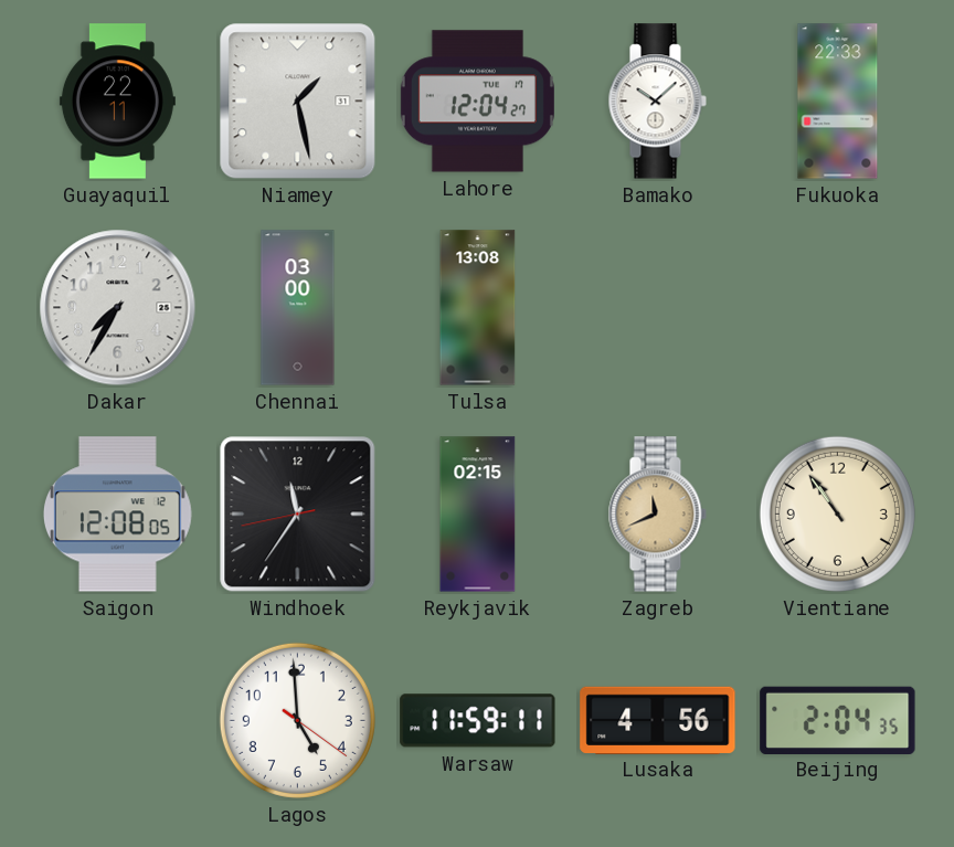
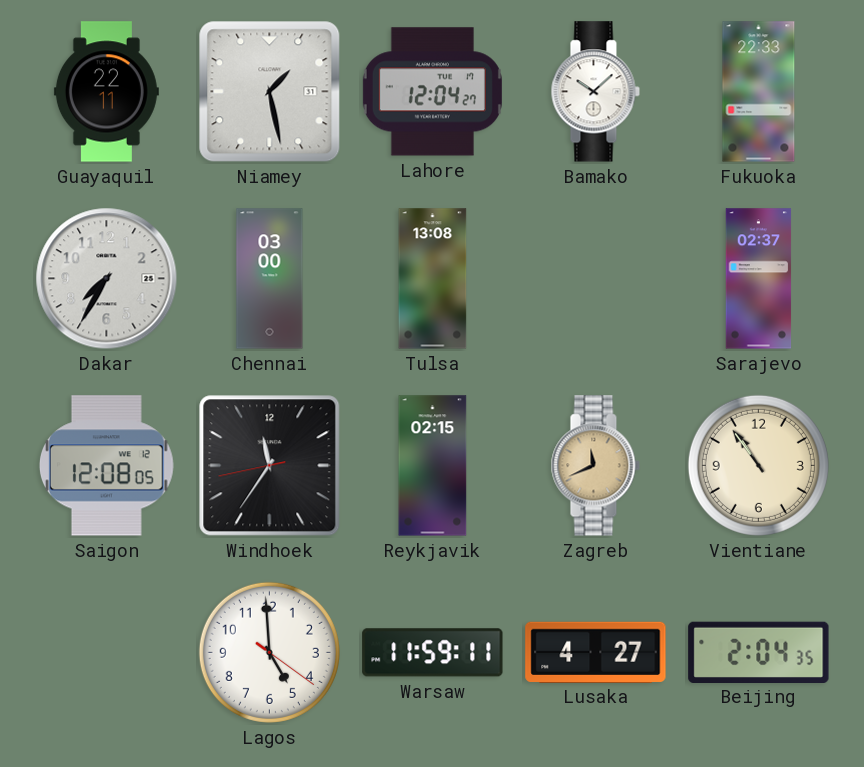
Sarajevo: none -> 02:37
Lusaka: 4:56 -> 4:27
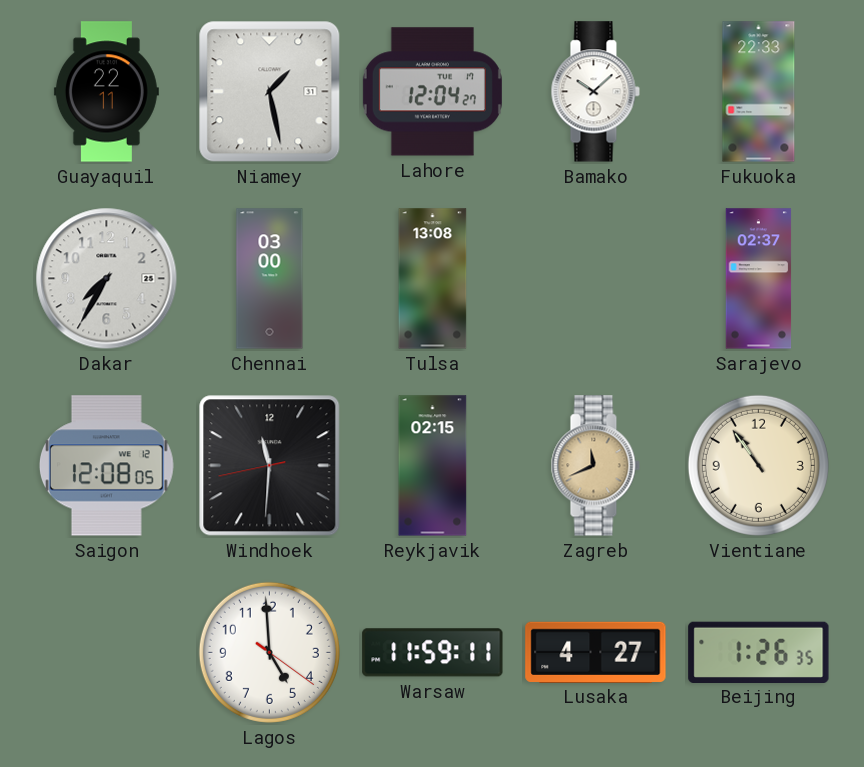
Windhoek: 11:35 -> 11:30
Beijing: 2:04 -> 1:26
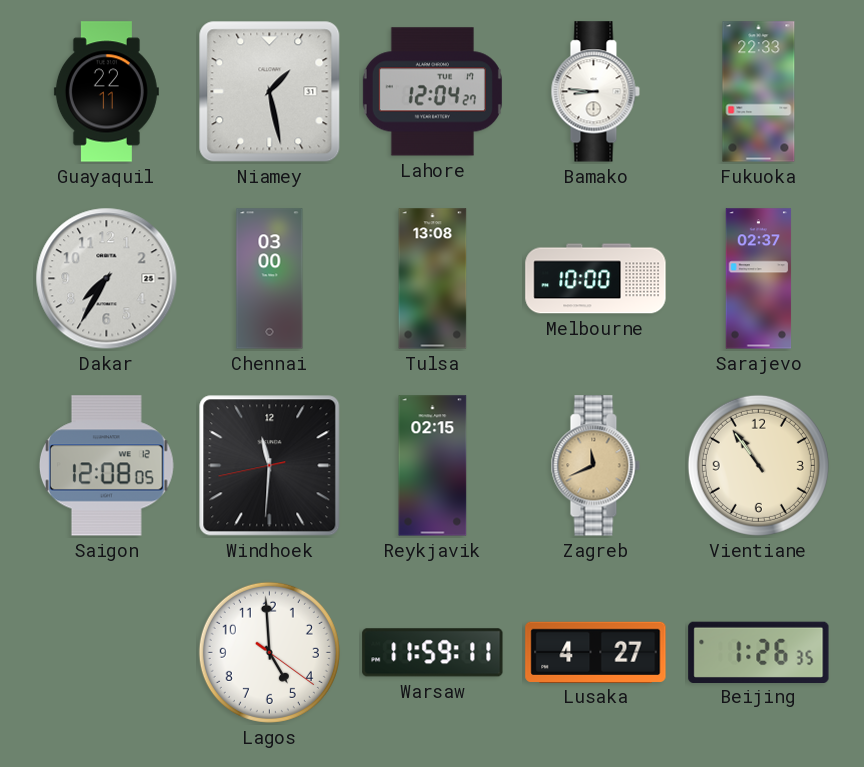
Bamako: 10:08 -> 8:46
Melbourne: none -> 10:00
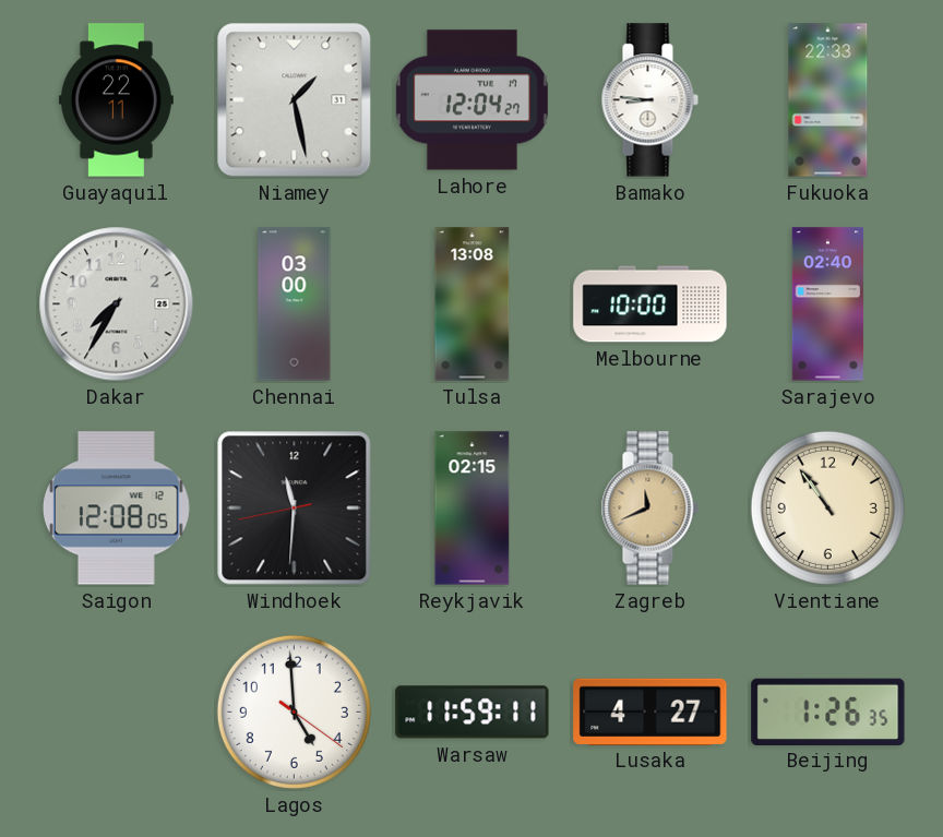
Sarajevo: 02:37 -> 02:40
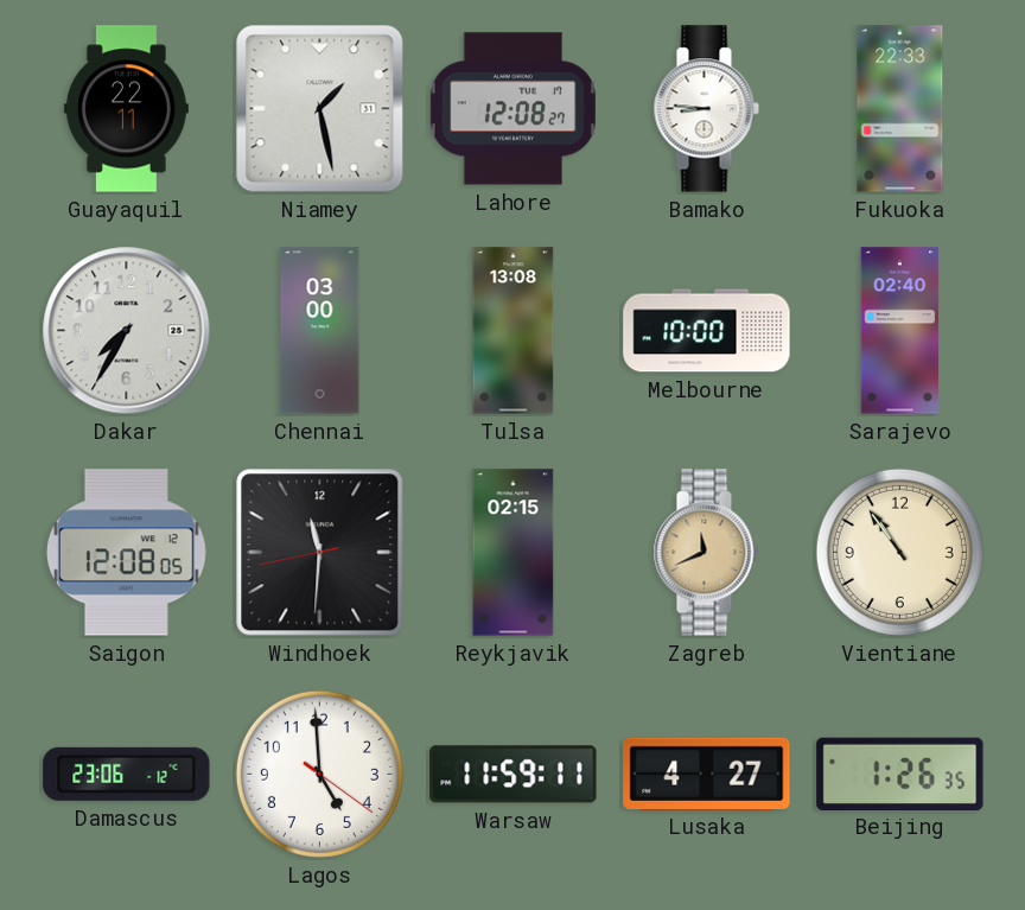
Lahore: 12:04 -> 12:08
Damascus: none -> 23:06
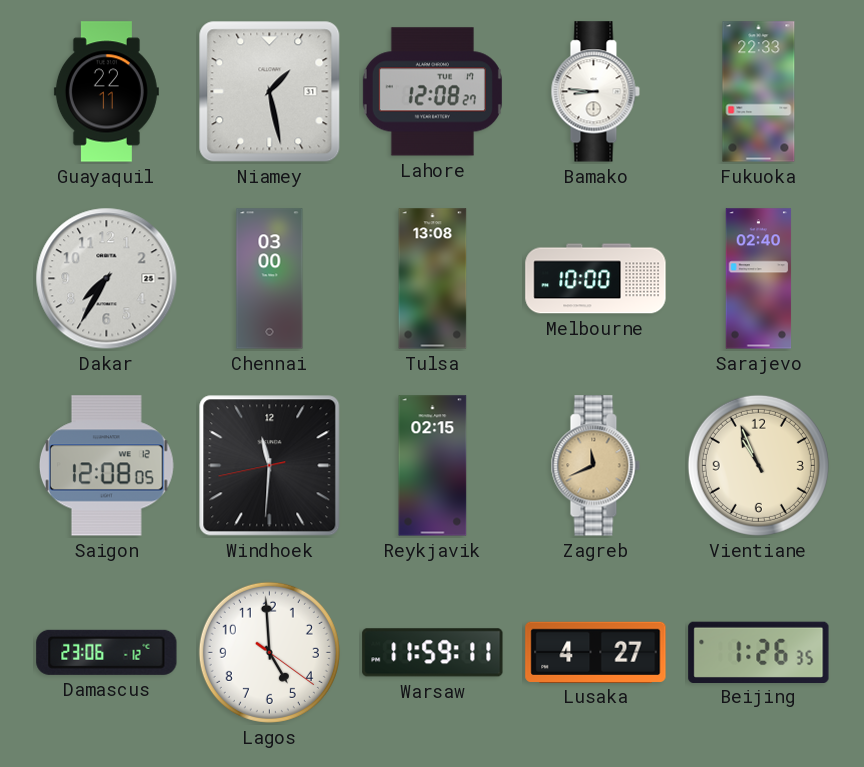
Vientiane: 10:54 -> 10:56
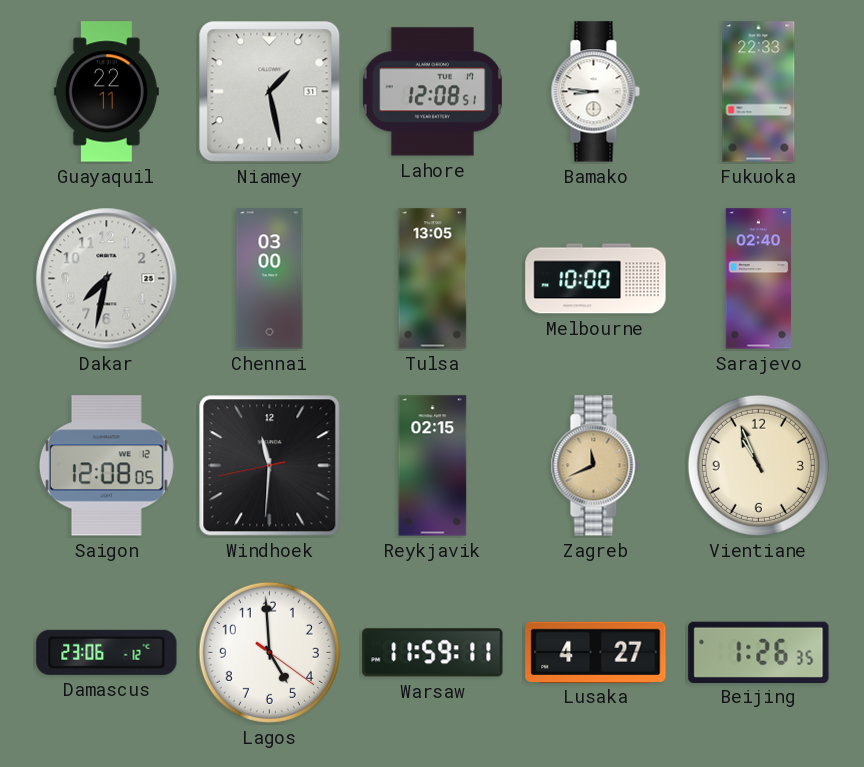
Lahore: 12:08:27 -> 12:08:51
Dakar: 7:35 -> 7:32
Tulsa: 13:08 -> 13:05
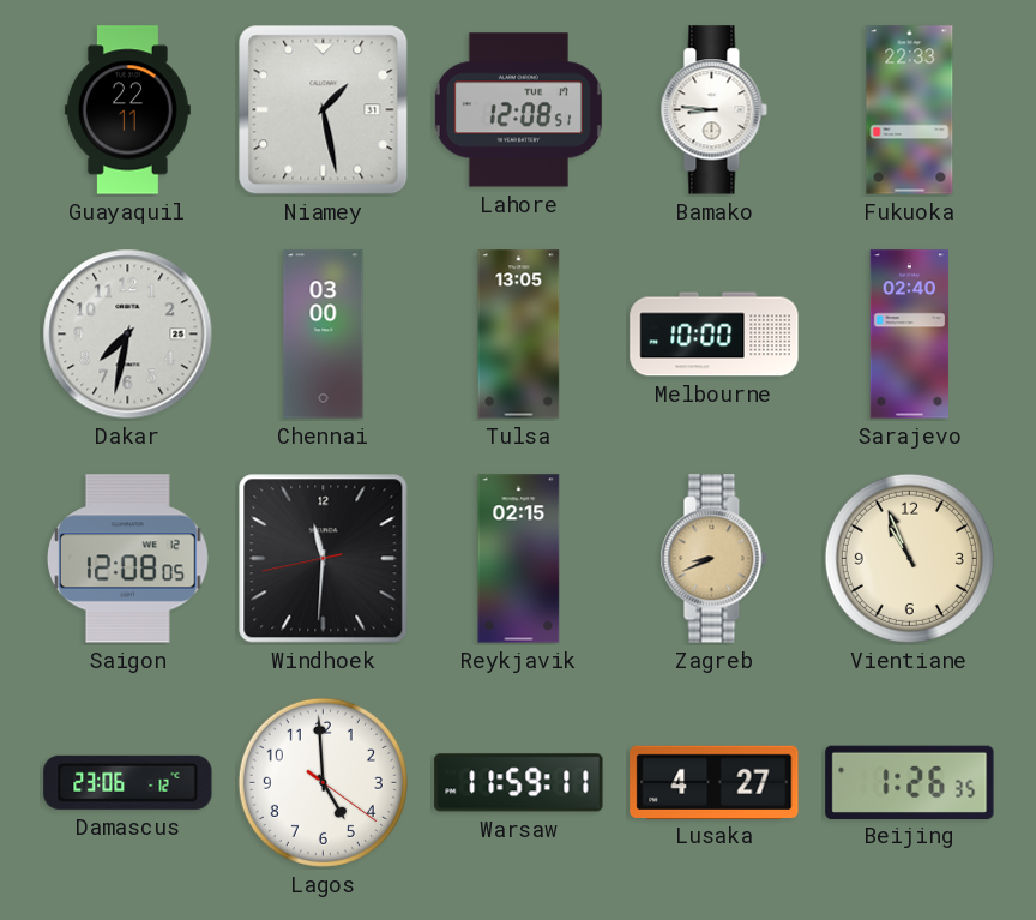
Zagreb: 11:41 -> 8:41
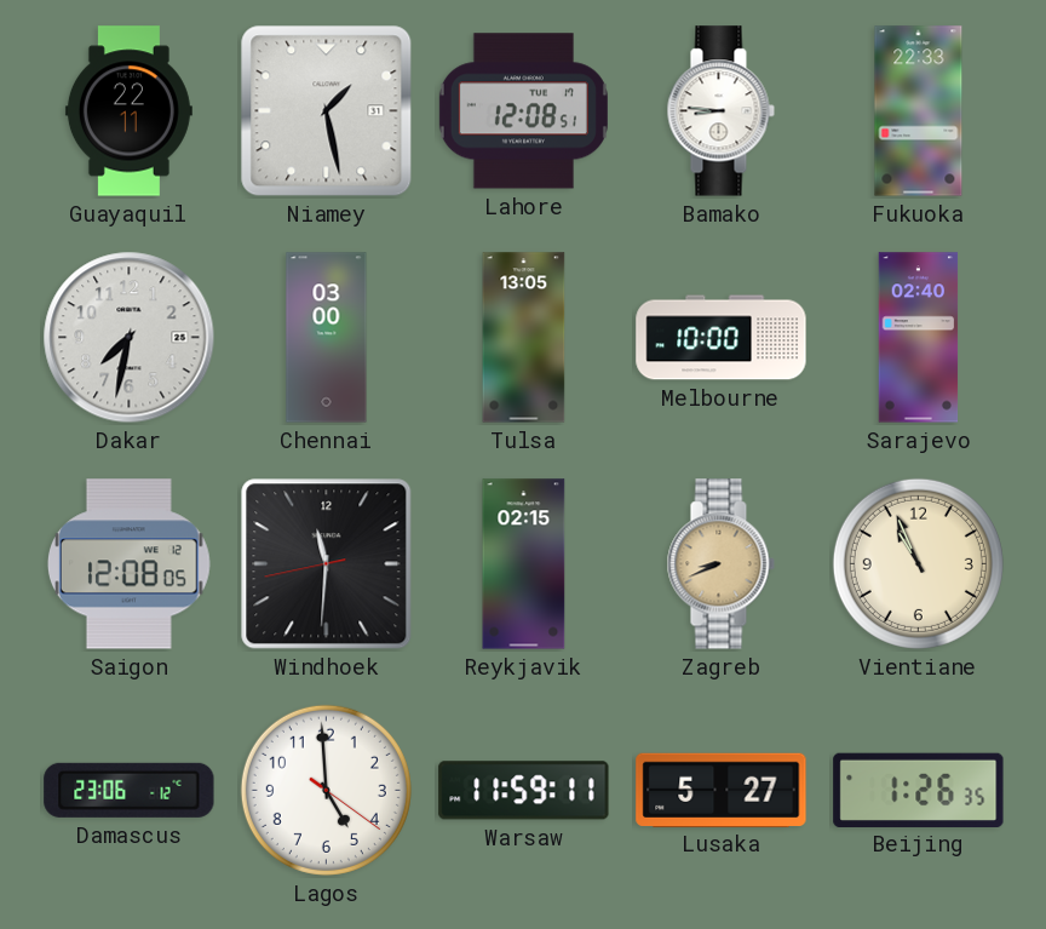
Lusaka: 4:27 -> 5:27
